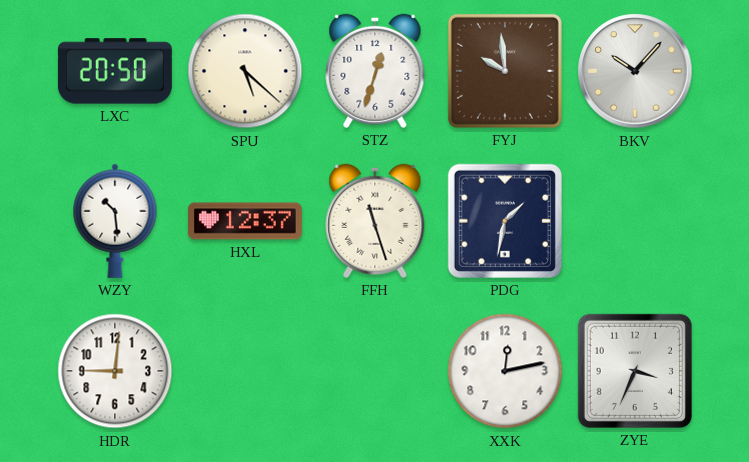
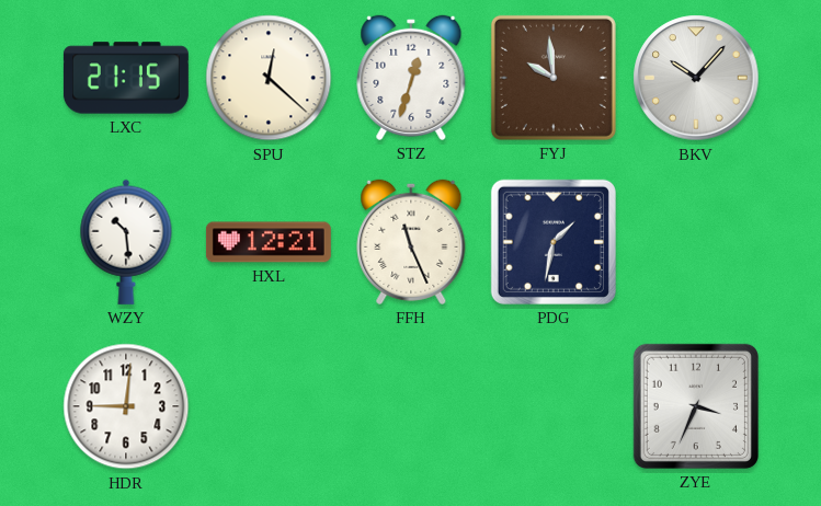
LXC: 20:50 -> 21:15
SPU: 5:22 -> 12:22
HXL: 12:37 -> 12:21
FFH: 11:27 -> 11:26
XXK: 12:13 -> none
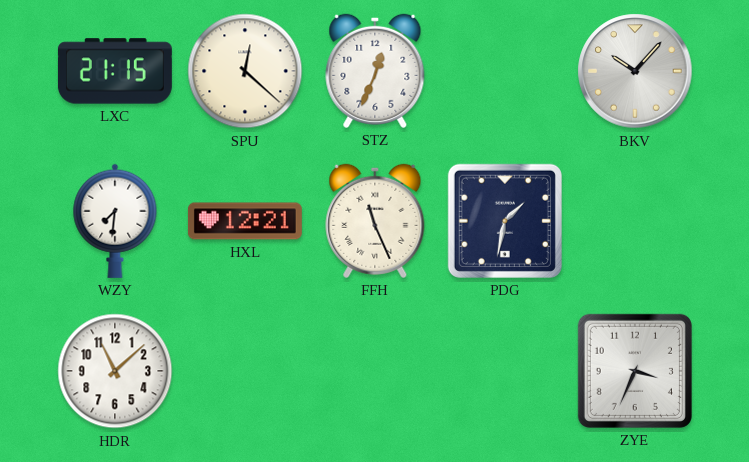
STZ: 12:33 -> 12:34
FYJ: 9:59 -> none
WZY: 10:29 -> 7:31
HDR: 9:01 -> 11:08
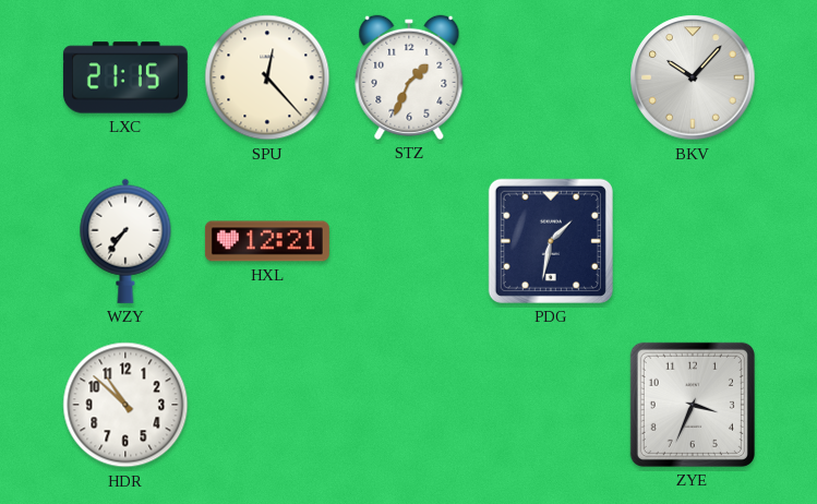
SPU: 12:22 -> 12:23
STZ: 12:34 -> 1:34
WZY: 7:31 -> 7:36
FFH: 11:26 -> none
HDR: 11:08 -> 10:52
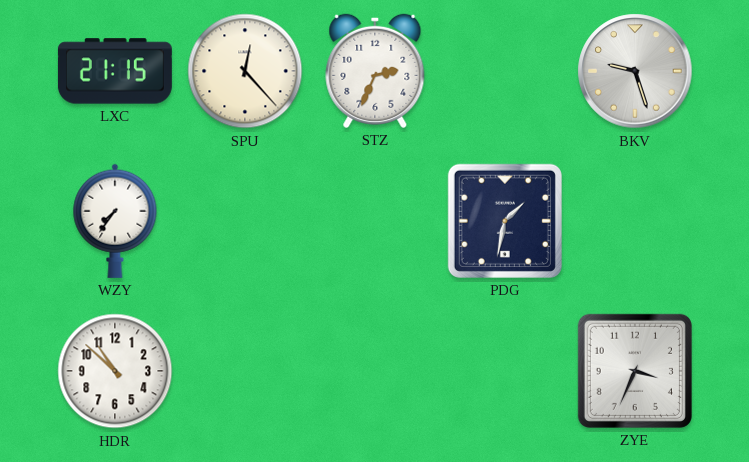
STZ: 1:34 -> 2:34
BKV: 10:07 -> 9:27
HXL: 12:21 -> none
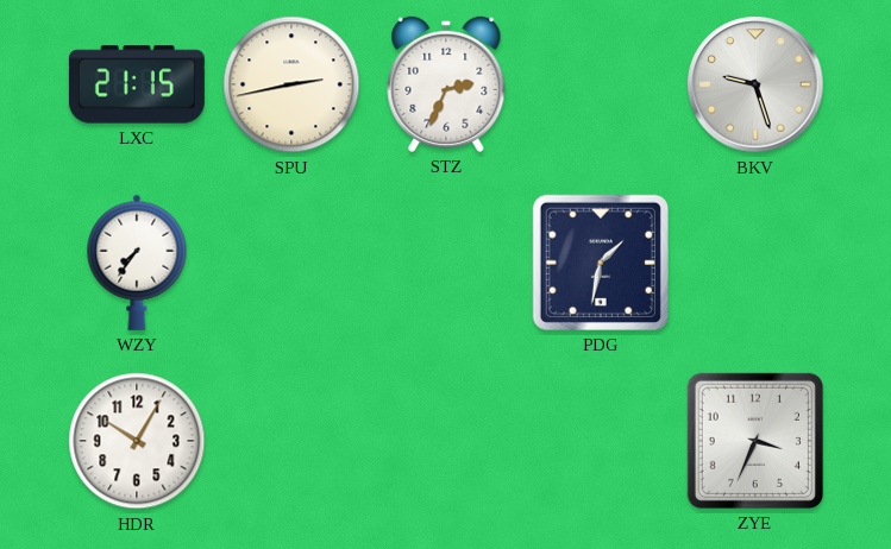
SPU: 12:23 -> 2:43
HDR: 10:52 -> 10:05
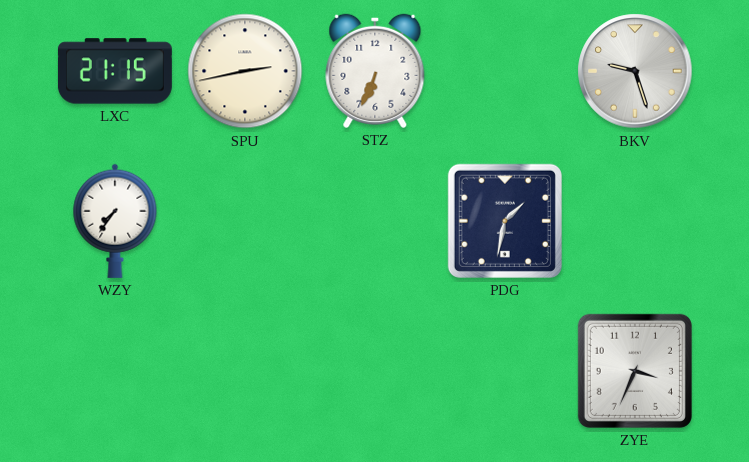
STZ: 2:34 -> 6:34
HDR: 10:05 -> none
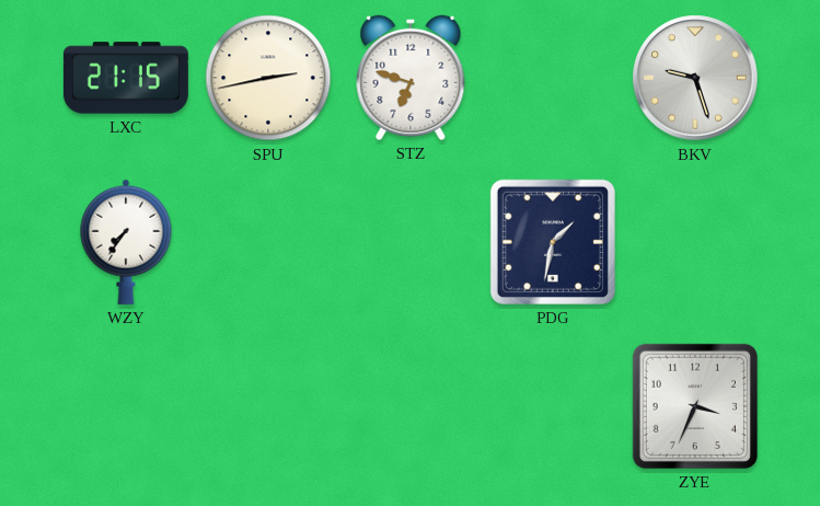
STZ: 6:34 -> 6:48
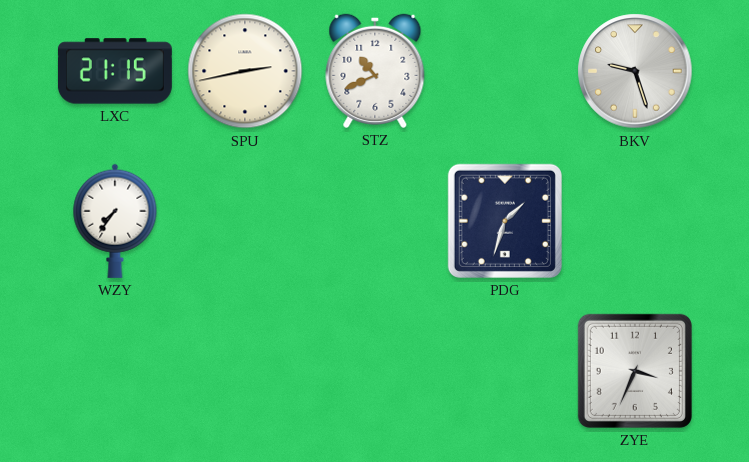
STZ: 6:48 -> 10:41
PDG: 1:32 -> 1:33
